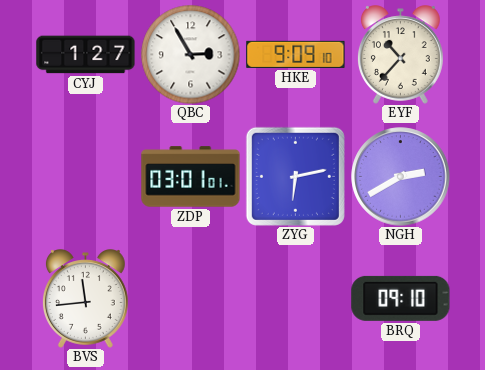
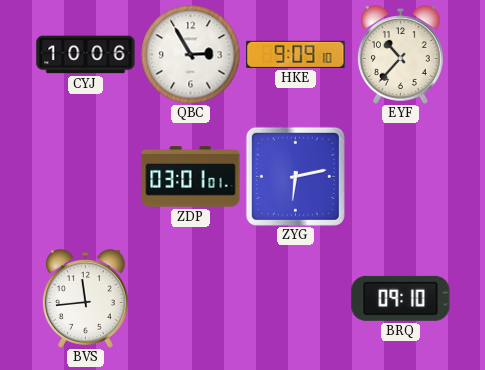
CYJ: 1:27 -> 10:06
NGH: 2:40 -> none
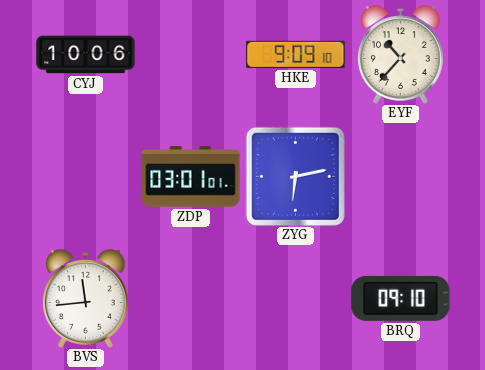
QBC: 2:55 -> none
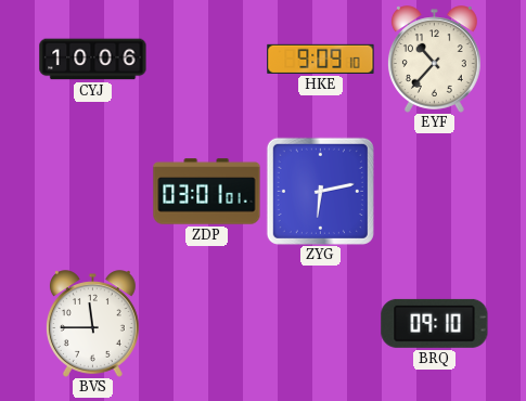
BVS: 11:44 -> 11:45
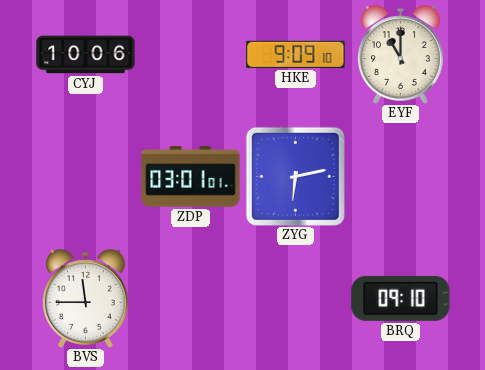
EYF: 10:37 -> 11:00
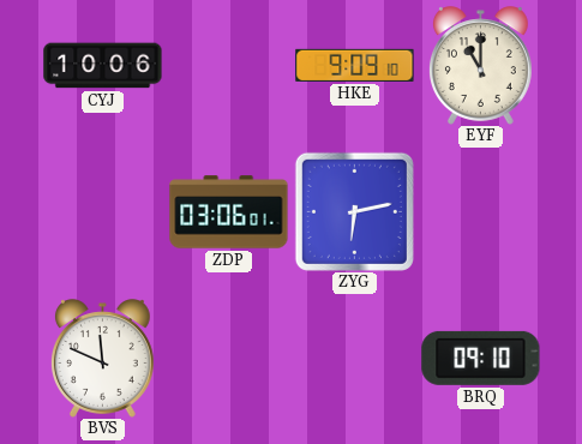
ZDP: 03:01 -> 03:06
BVS: 11:45 -> 11:49
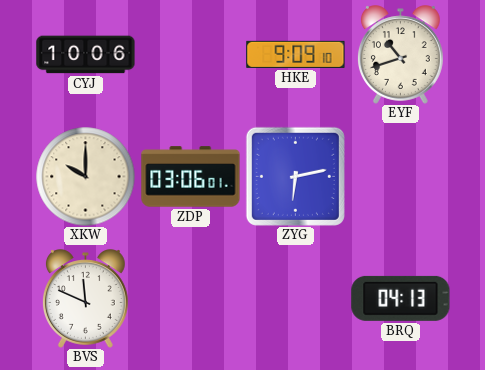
EYF: 11:00 -> 10:42
XKW: none -> 10:00
BRQ: 09:10 -> 04:13
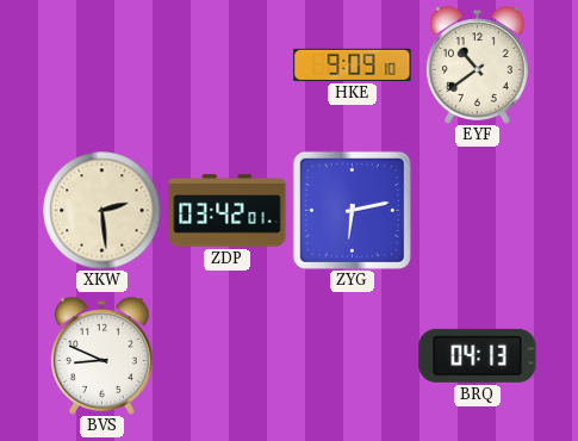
CYJ: 10:06 -> none
EYF: 10:42 -> 10:39
XKW: 10:00 -> 2:29
ZDP: 03:06 -> 03:42
BVS: 11:49 -> 8:49
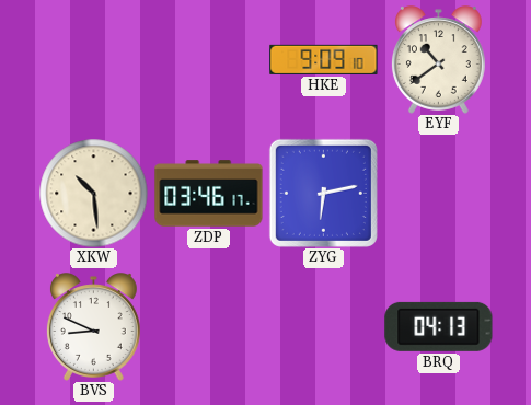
XKW: 2:29 -> 10:29
ZDP: 03:42 -> 03:46
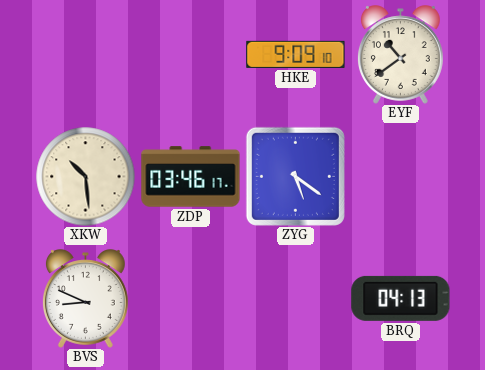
ZYG: 6:13 -> 5:21
